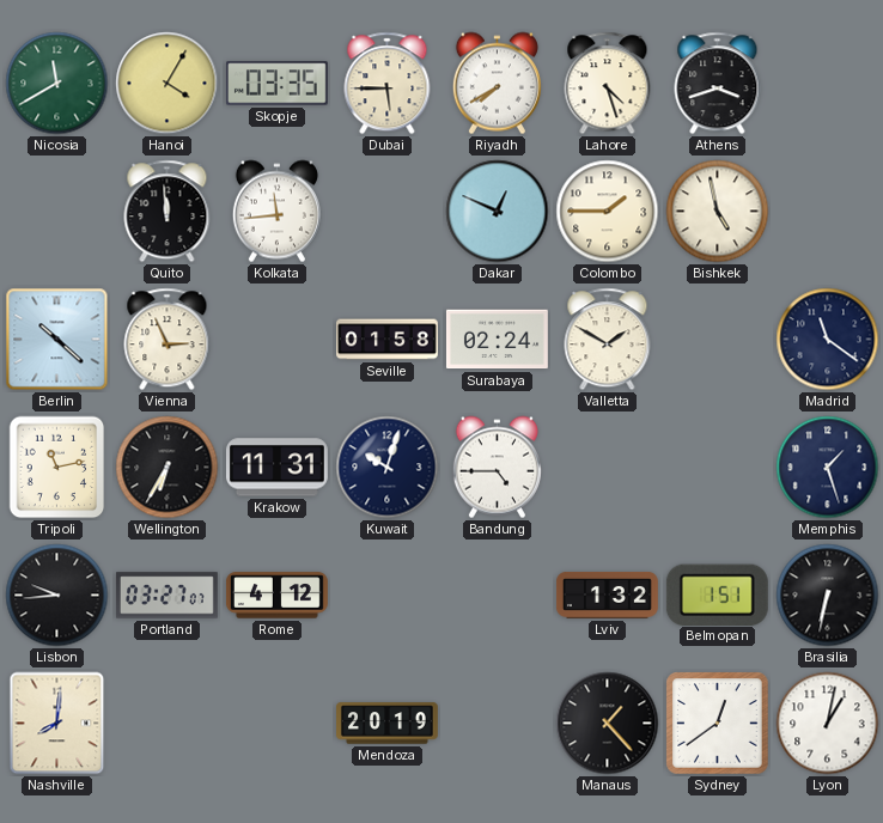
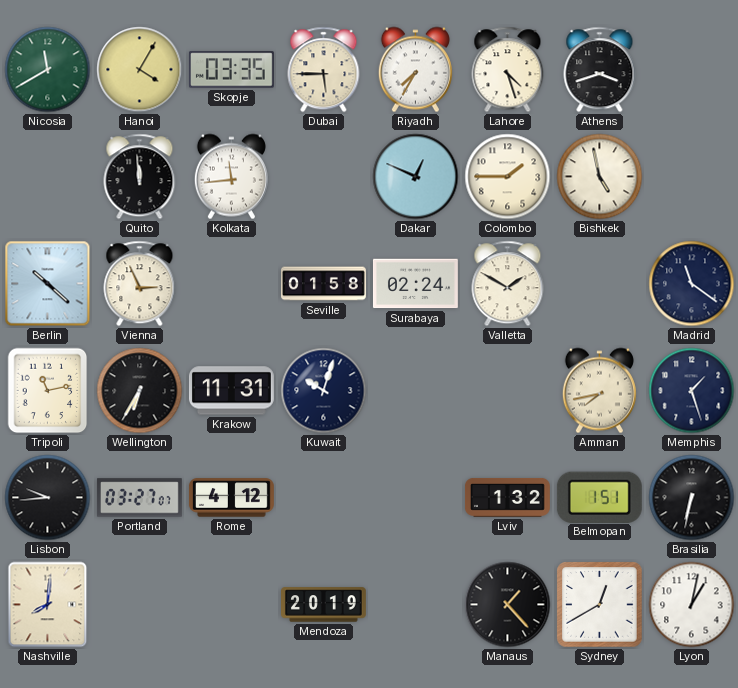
Riyadh: 7:40 -> 7:35
Bandung: 4:45 -> none
Amman: none -> 7:43
Sydney: 12:39 -> 12:40
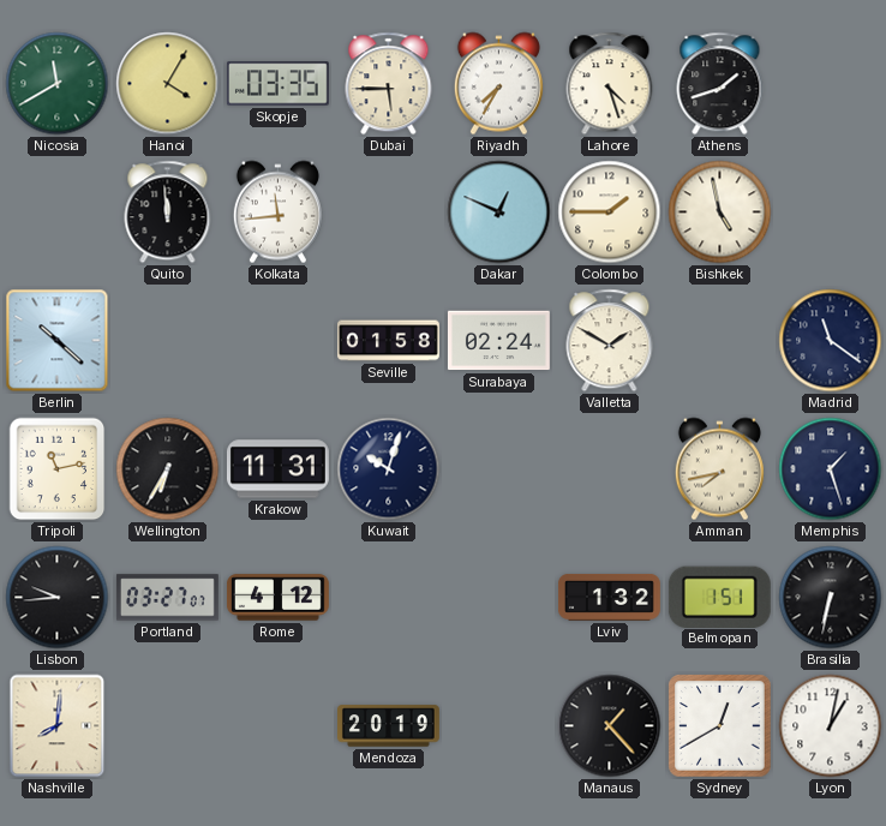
Athens: 3:42 -> 1:42
Vienna: 2:56 -> none
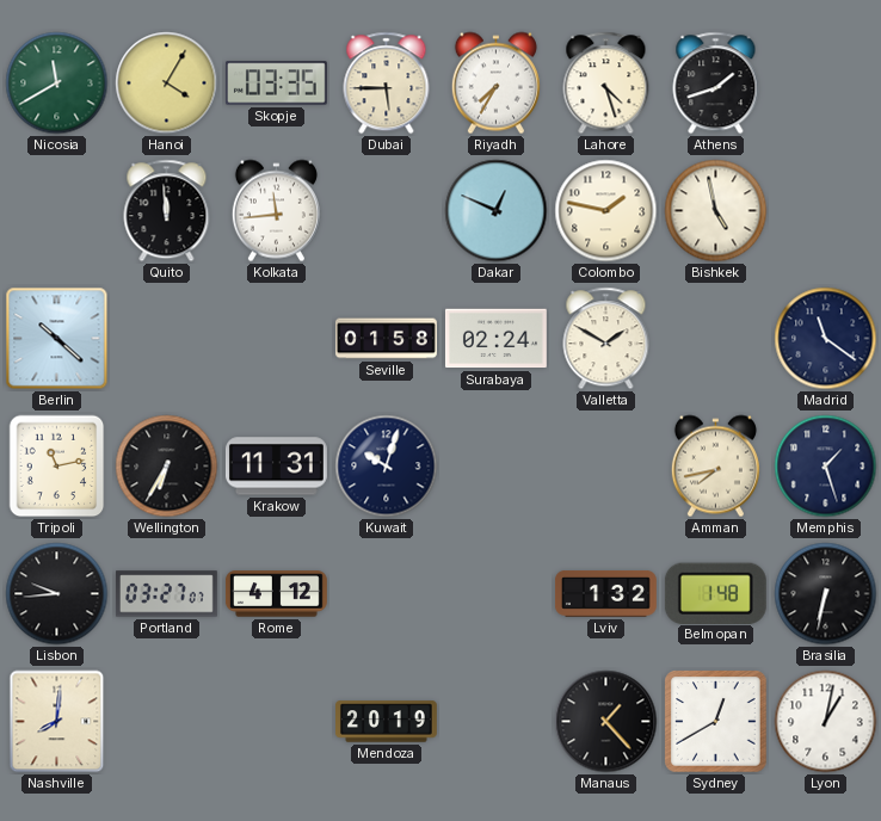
Colombo: 1:45 -> 1:47
Belmopan: 1:51 -> 1:48
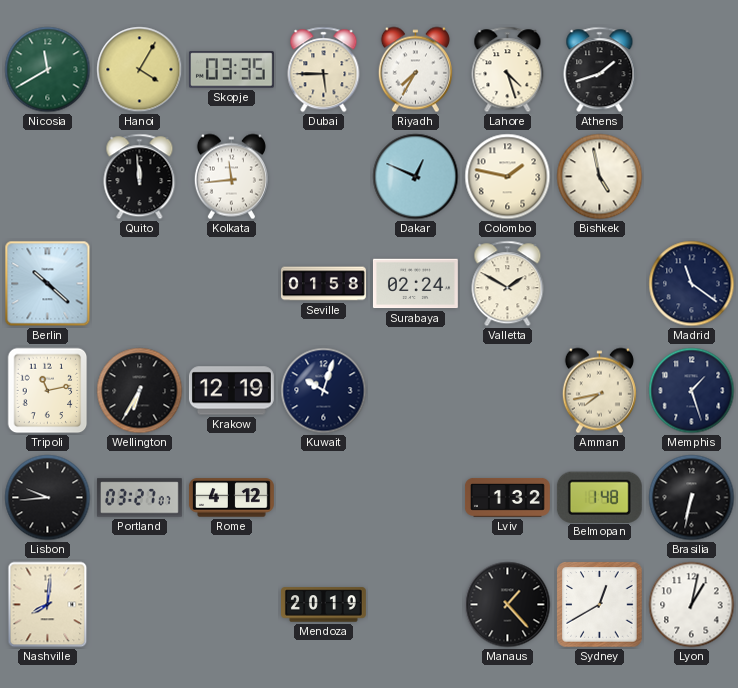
Krakow: 11:31 -> 12:19
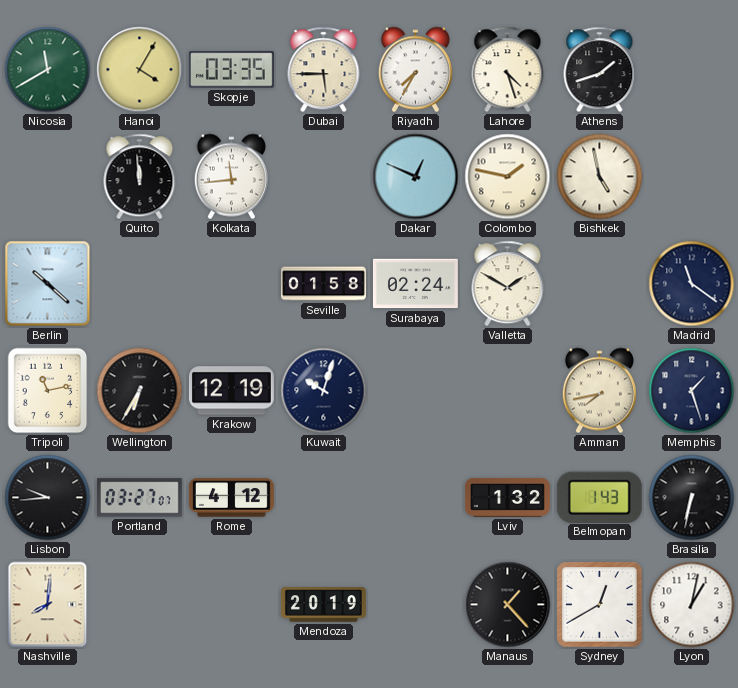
Belmopan: 1:48 -> 1:43
